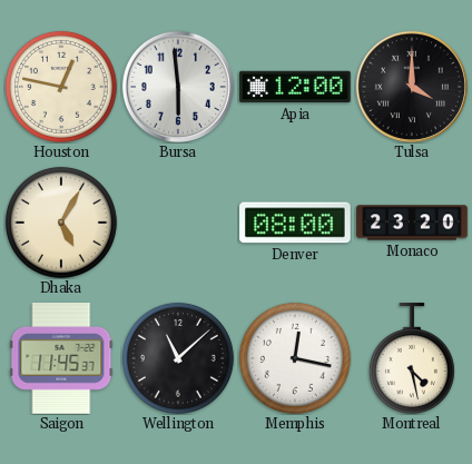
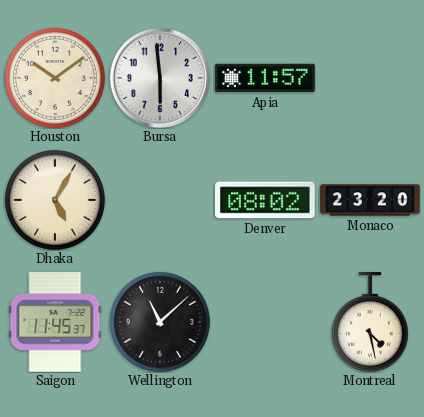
Houston: 12:47 -> 10:09
Apia: 12:00 -> 11:57
Tulsa: 4:00 -> none
Denver: 08:00 -> 08:02
Memphis: 12:17 -> none
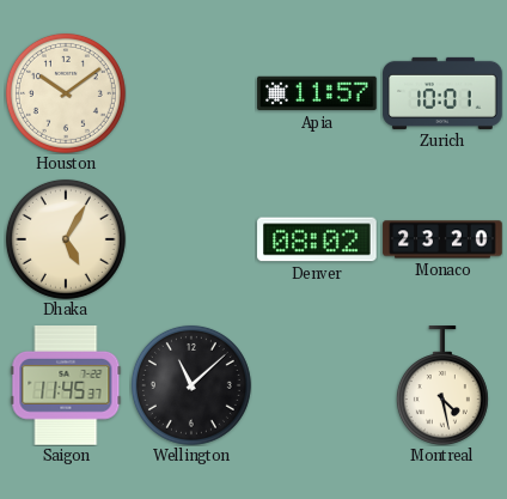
Bursa: 5:59 -> none
Zurich: none -> 10:01
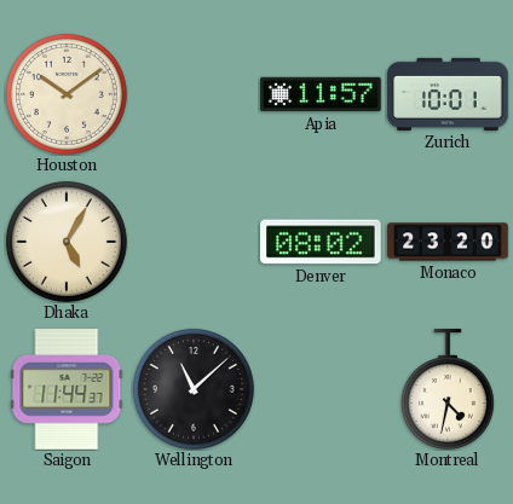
Saigon: 11:45 -> 11:44
Montreal: 4:28 -> 4:32
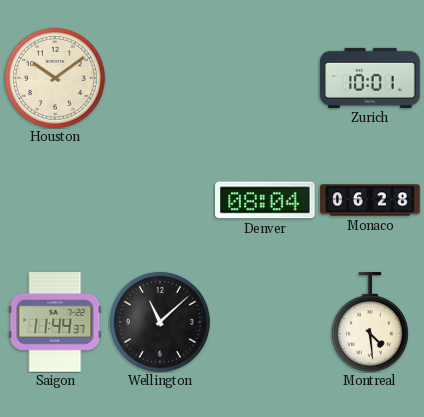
Apia: 11:57 -> none
Dhaka: 5:05 -> none
Denver: 08:02 -> 08:04
Monaco: 23:20 -> 06:28
Montreal: 4:32 -> 4:29
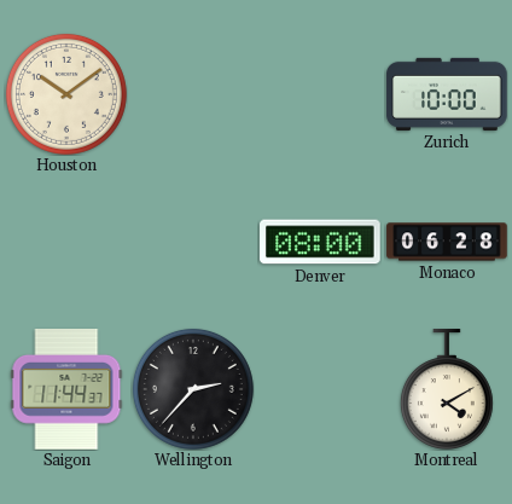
Zurich: 10:01 -> 10:00
Denver: 08:04 -> 08:00
Wellington: 11:08 -> 2:37
Montreal: 4:29 -> 4:10
